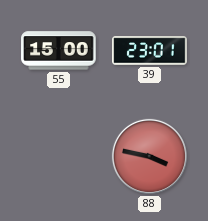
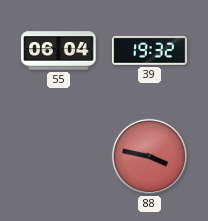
55: 15:00 -> 06:04
39: 23:01 -> 19:32
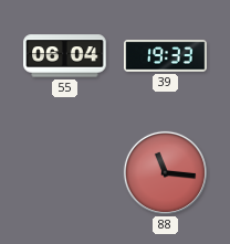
39: 19:32 -> 19:33
88: 3:47 -> 11:16
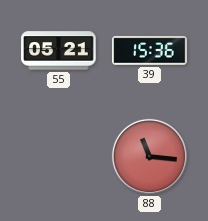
55: 06:04 -> 05:21
39: 19:33 -> 15:36
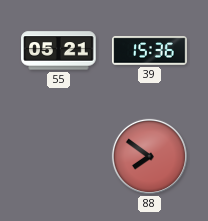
88: 11:16 -> 7:51
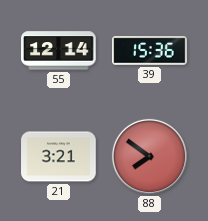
55: 05:21 -> 12:14
21: none -> 3:21
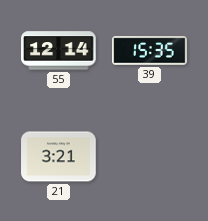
39: 15:36 -> 15:35
88: 7:51 -> none
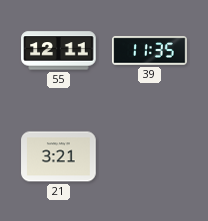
55: 12:14 -> 12:11
39: 15:35 -> 11:35
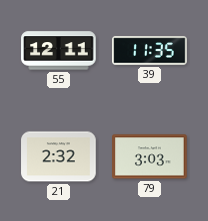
21: 3:21 -> 2:32
79: none -> 3:03
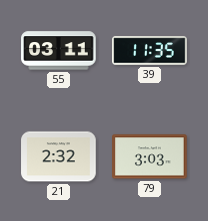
55: 12:11 -> 03:11
